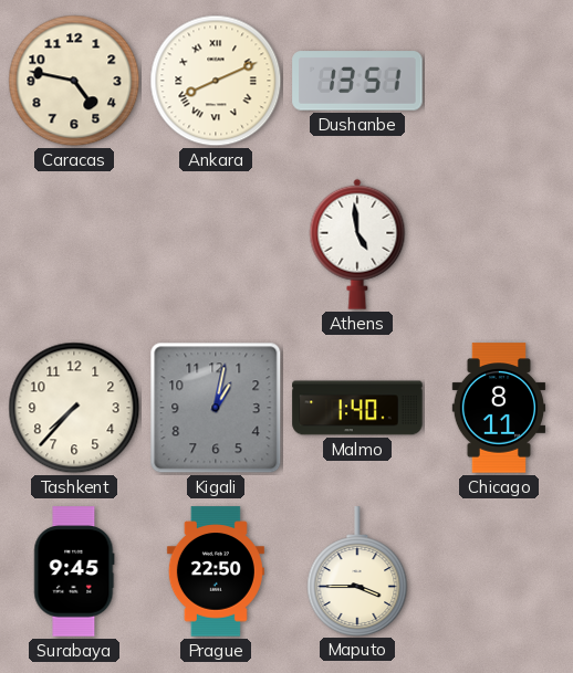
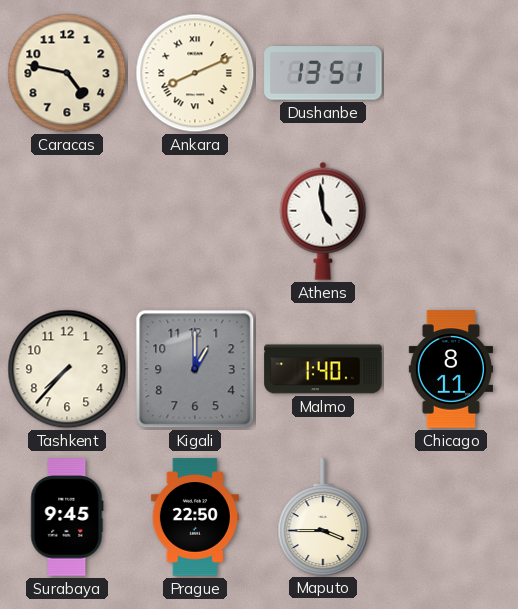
Kigali: 1:02 -> 1:00
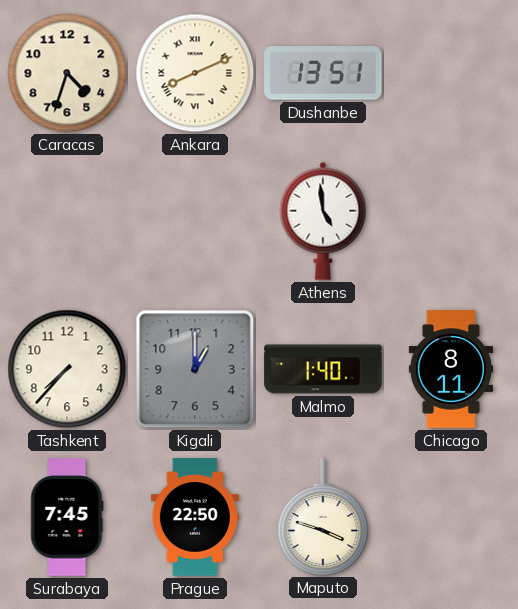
Caracas: 4:47 -> 4:33
Surabaya: 9:45 -> 7:45
Maputo: 3:45 -> 3:48
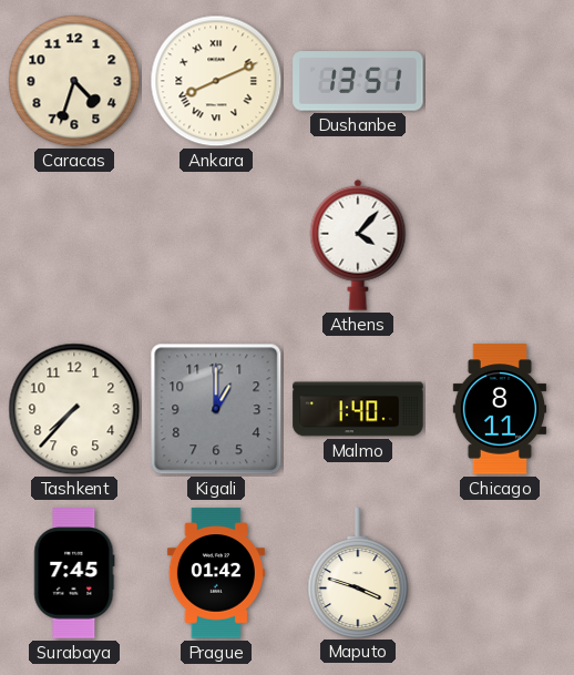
Athens: 4:59 -> 4:07
Prague: 22:50 -> 01:42
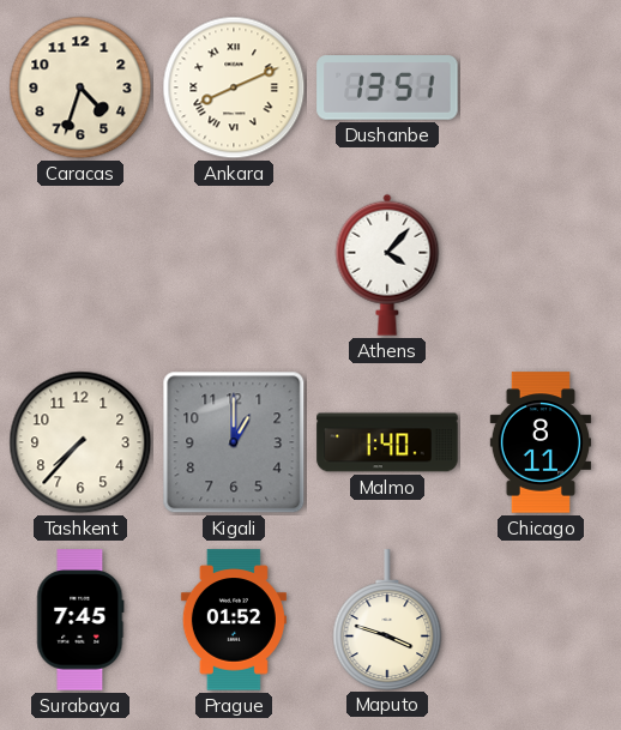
Prague: 01:42 -> 01:52
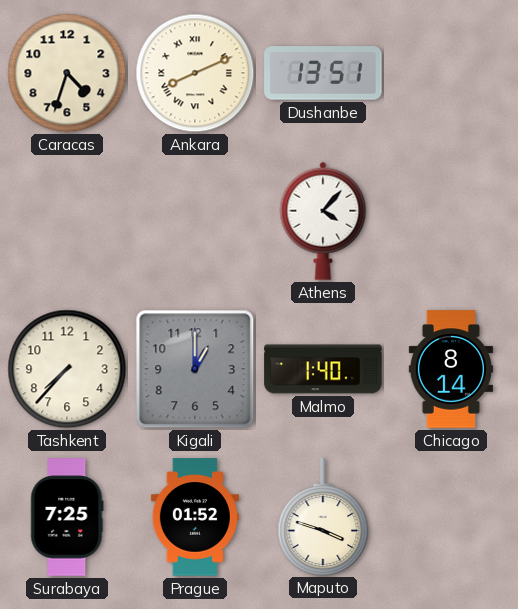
Chicago: 8:11 -> 8:14
Surabaya: 7:45 -> 7:25
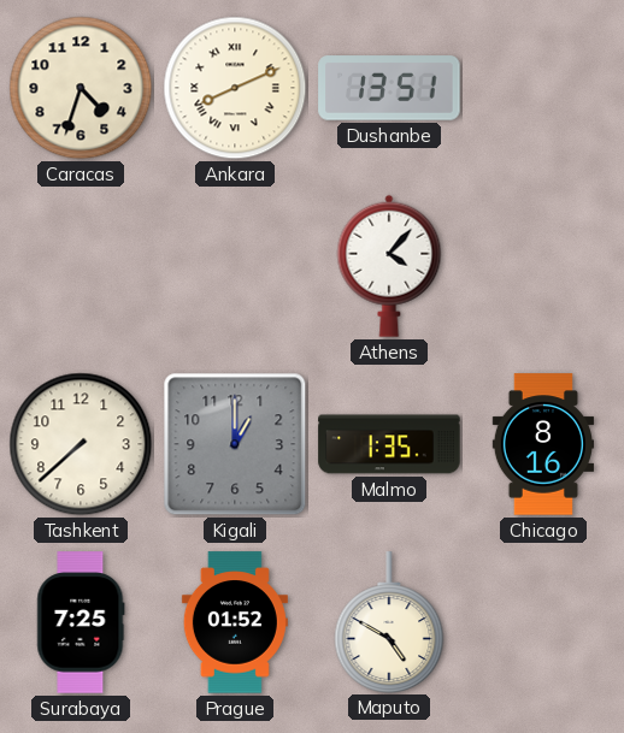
Tashkent: 7:37 -> 7:38
Malmo: 1:40 -> 1:35
Chicago: 8:14 -> 8:16
Maputo: 3:48 -> 4:50
